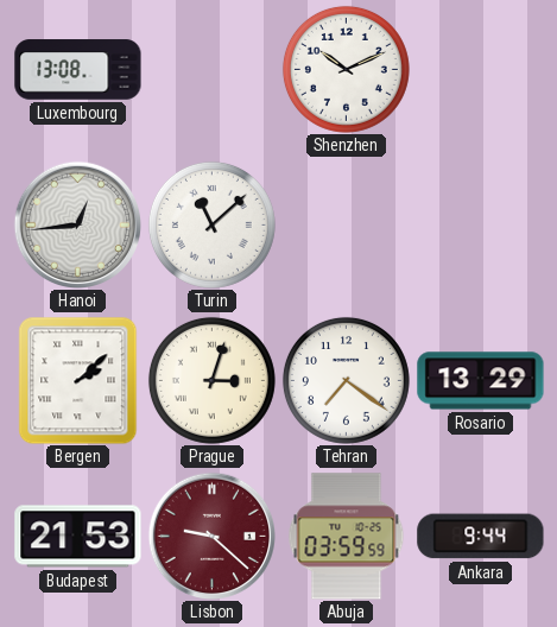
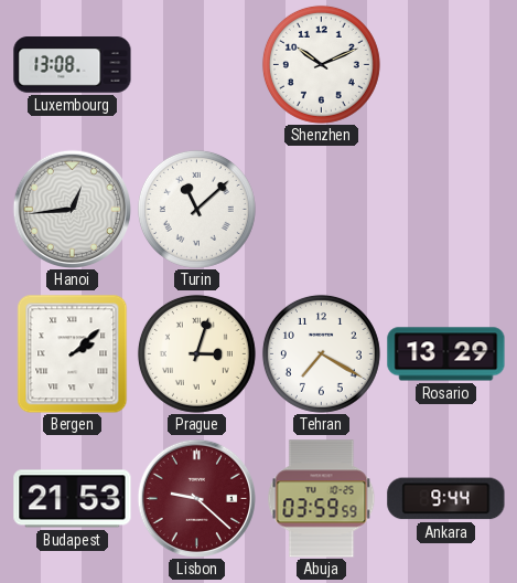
Tehran: 7:21 -> 7:20
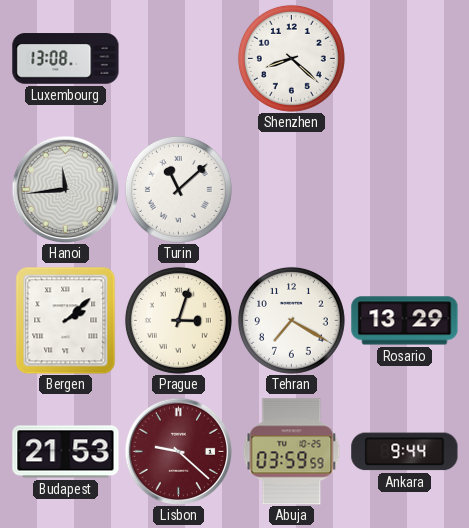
Shenzhen: 10:11 -> 8:22
Hanoi: 12:44 -> 11:44
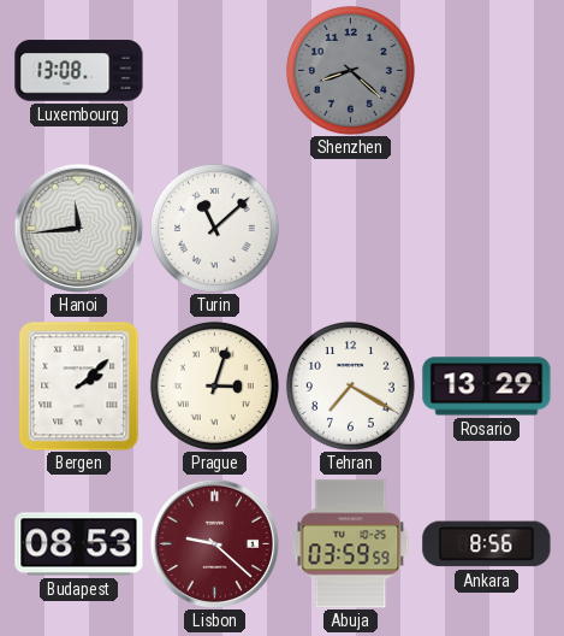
Shenzhen dial: white -> grey
Budapest: 21:53 -> 08:53
Ankara: 9:44 -> 8:56
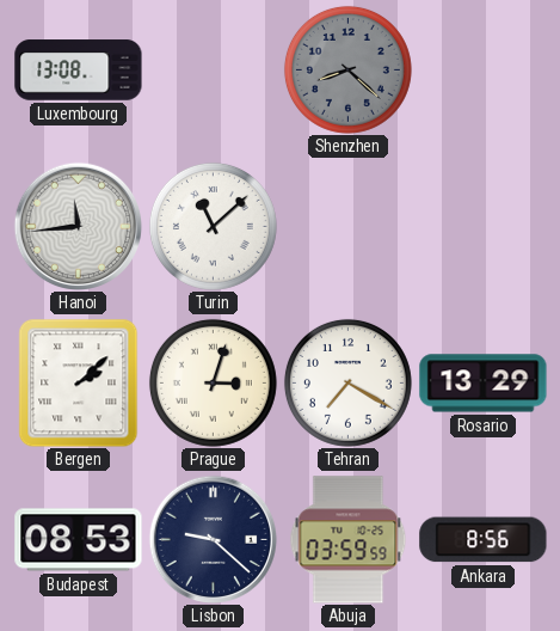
Lisbon dial: burgundy -> navy
